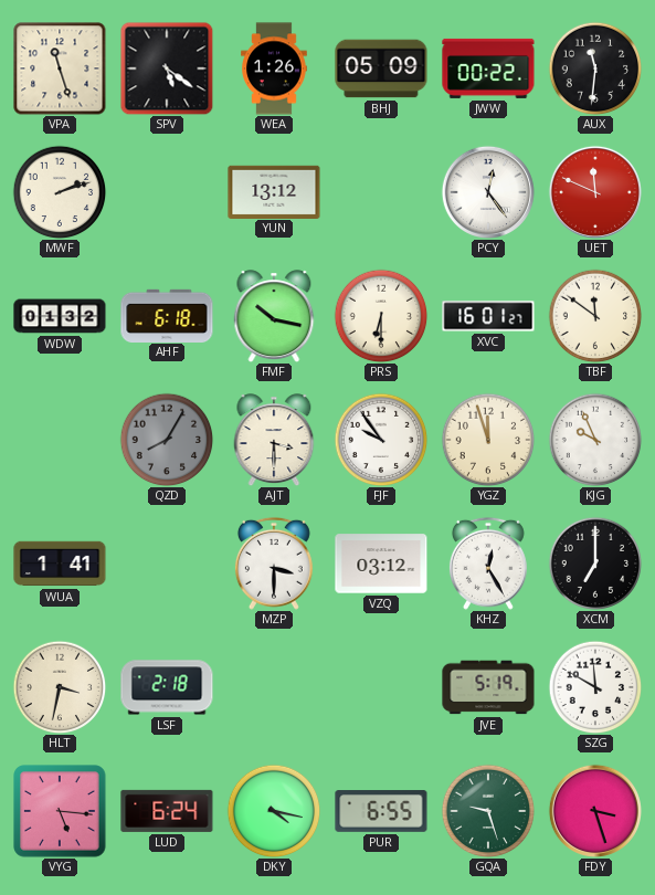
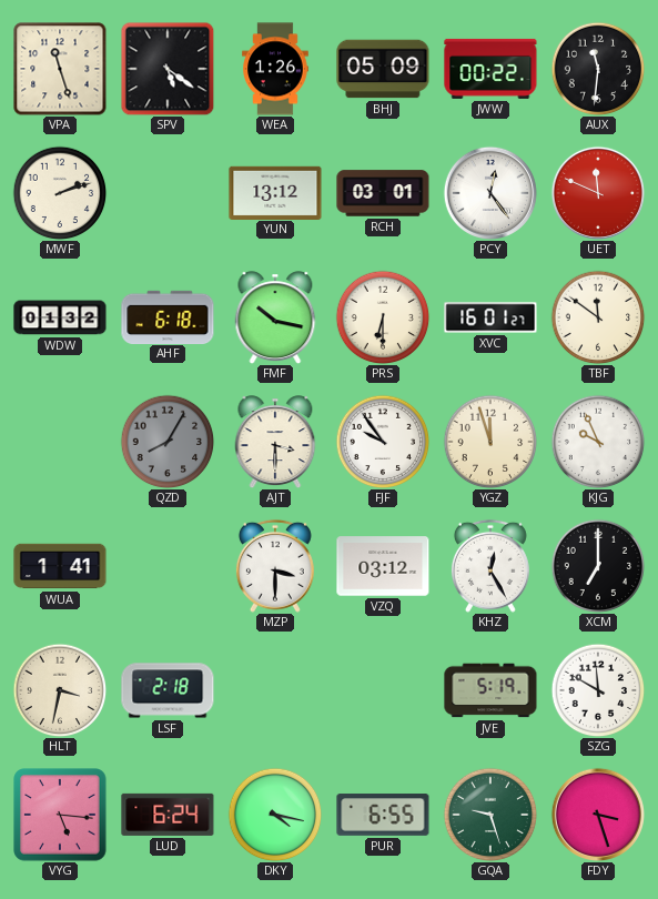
RCH: none -> 03:01
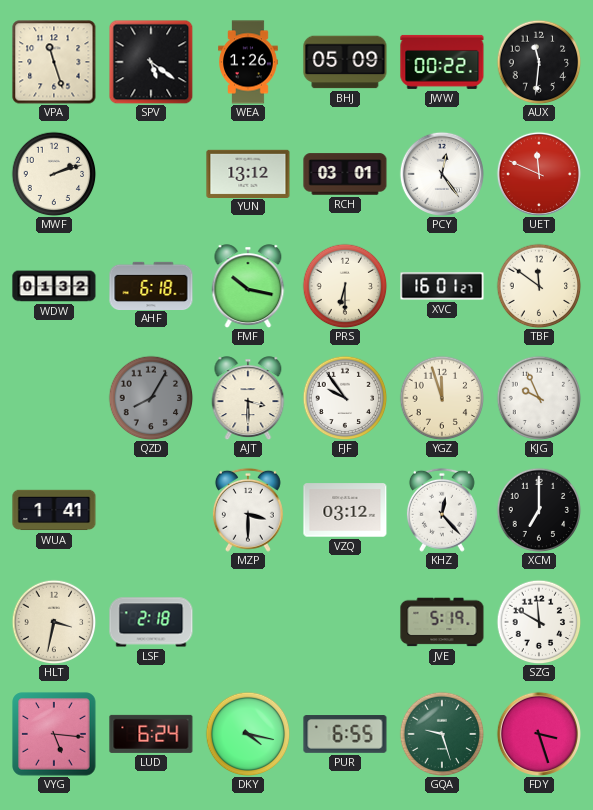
KHZ: 12:25 -> 12:23
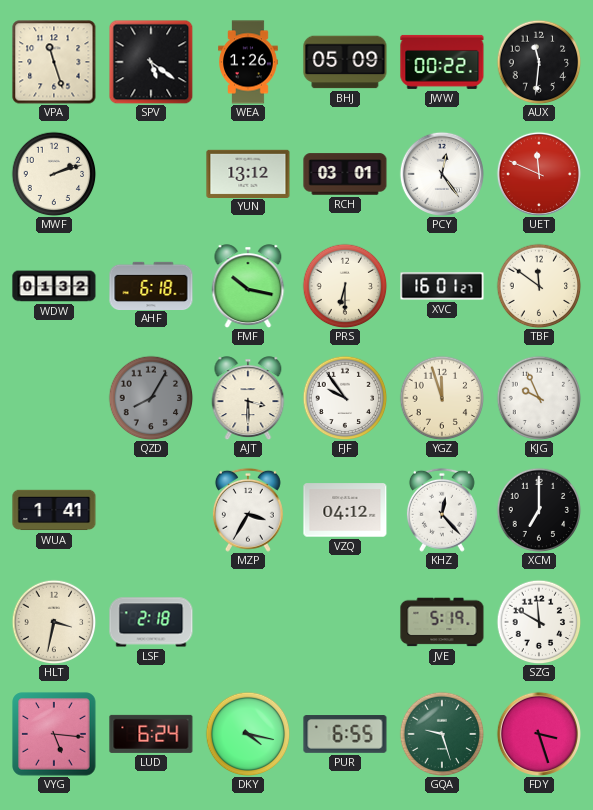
MZP: 3:30 -> 3:35
VZQ: 03:12 -> 04:12
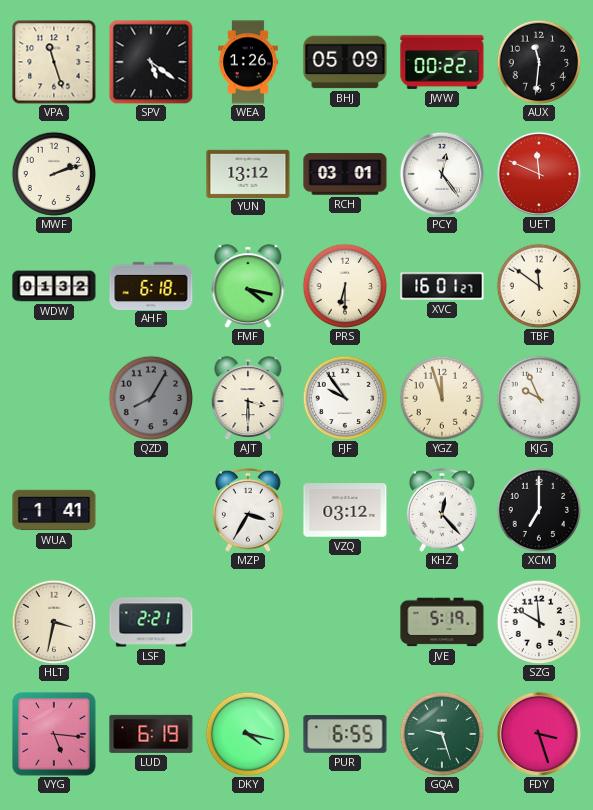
FMF: 10:17 -> 4:17
VZQ: 04:12 -> 03:12
LSF: 2:18 -> 2:21
LUD: 6:24 -> 6:19
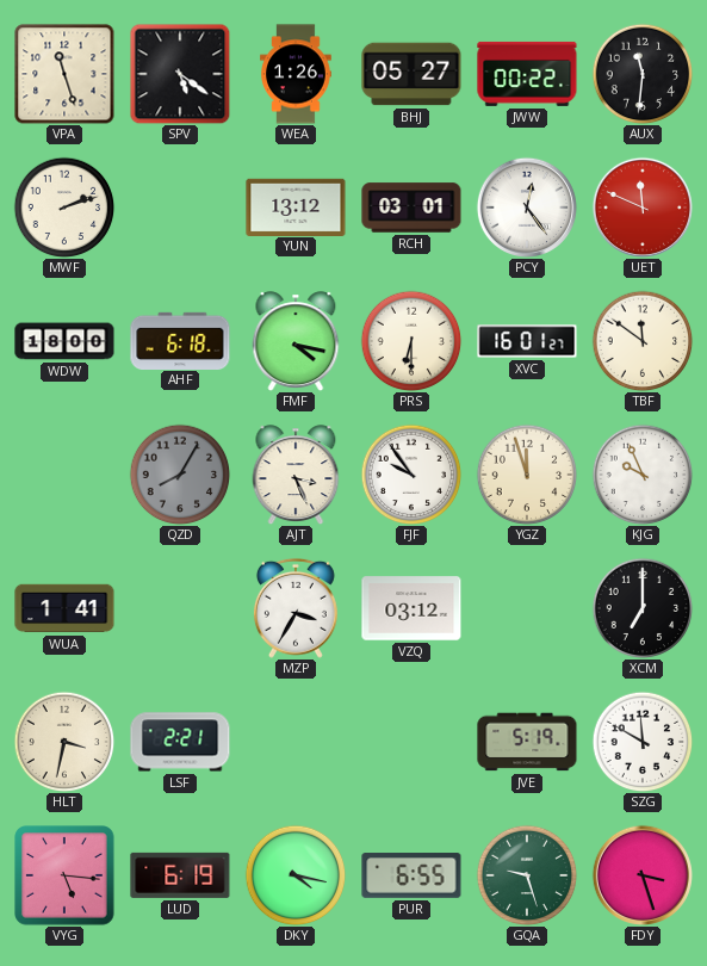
BHJ: 05:09 -> 05:27
WDW: 01:32 -> 18:00
AJT: 3:30 -> 3:26
KHZ: 12:23 -> none
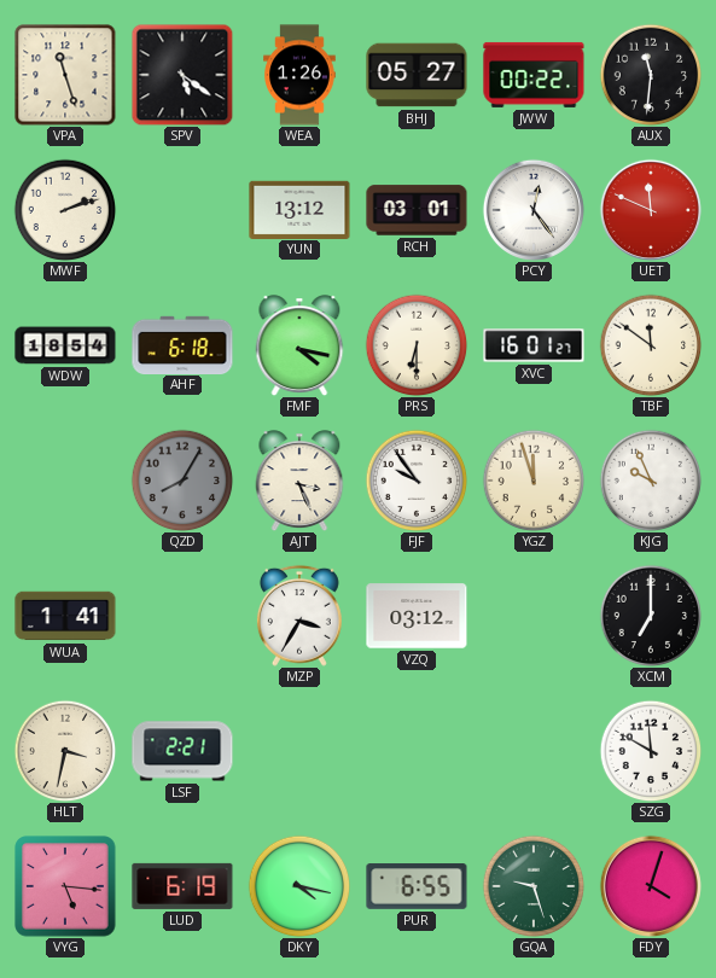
WDW: 18:00 -> 18:54
JVE: 5:19 -> none
FDY: 3:27 -> 4:03
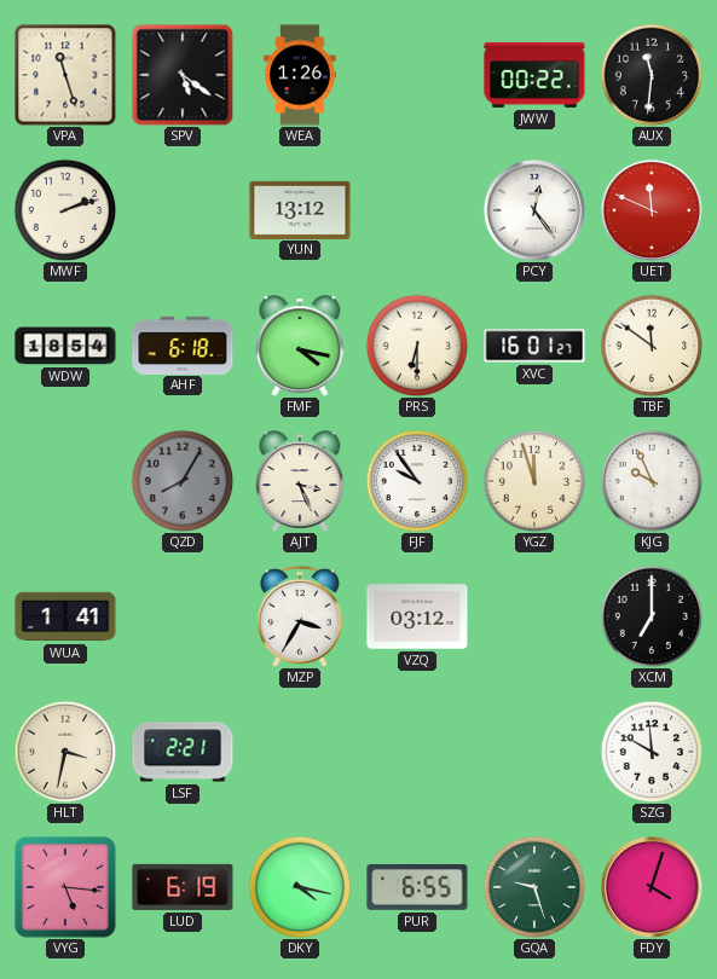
BHJ: 05:27 -> none
RCH: 03:01 -> none
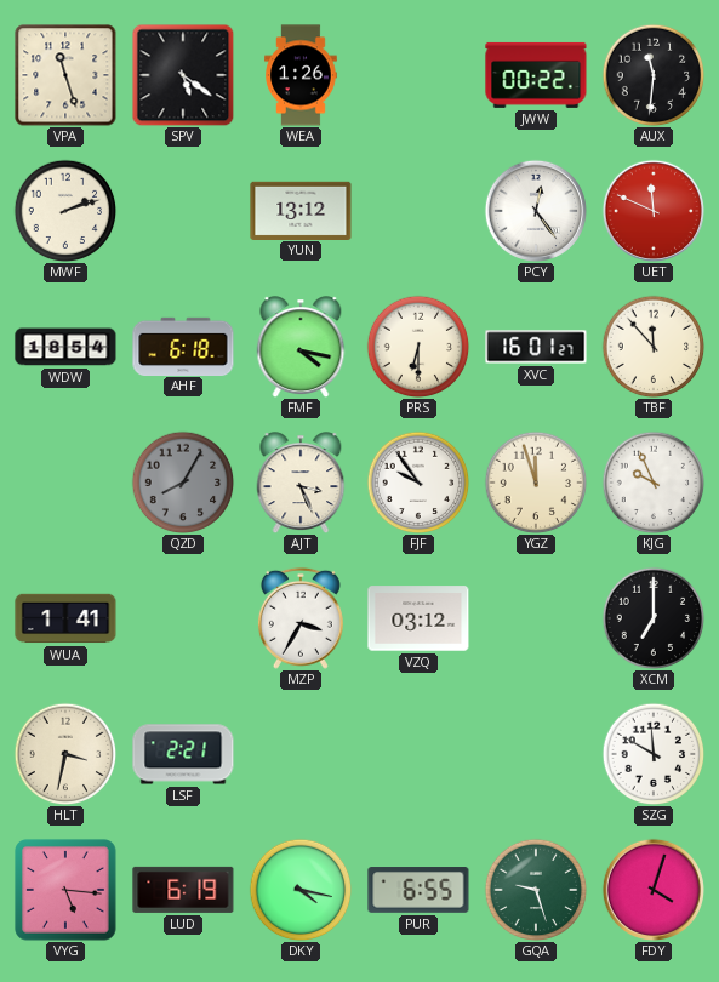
TBF: 11:51 -> 11:53
